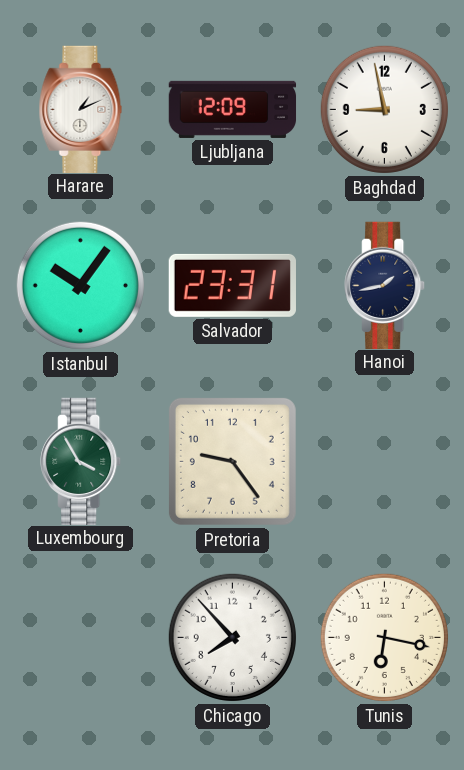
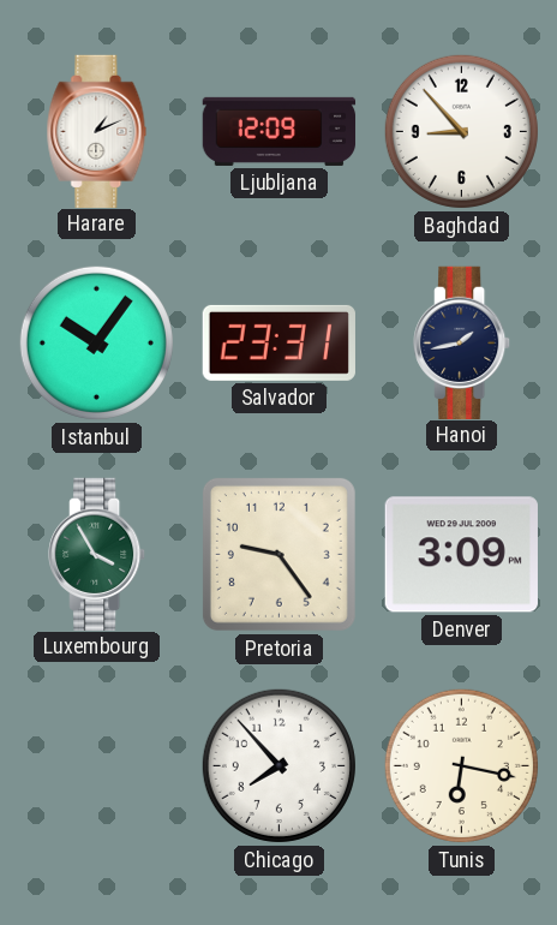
Baghdad: 8:58 -> 8:53
Denver: none -> 3:09
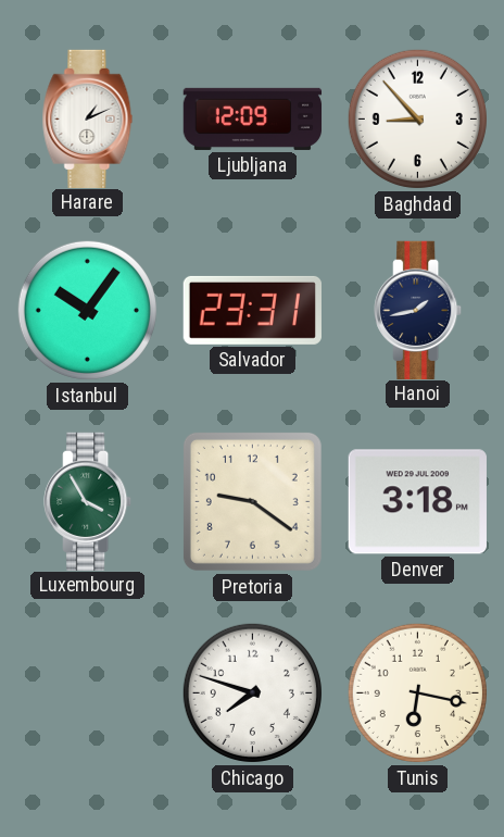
Pretoria: 9:24 -> 9:21
Denver: 3:09 -> 3:18
Chicago: 7:53 -> 7:48
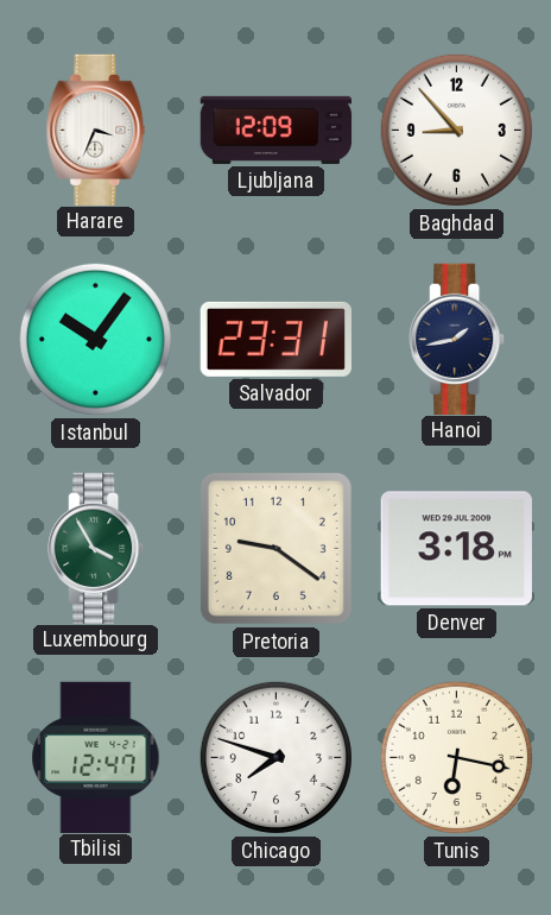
Harare: 1:11 -> 3:34
Tbilisi: none -> 12:47
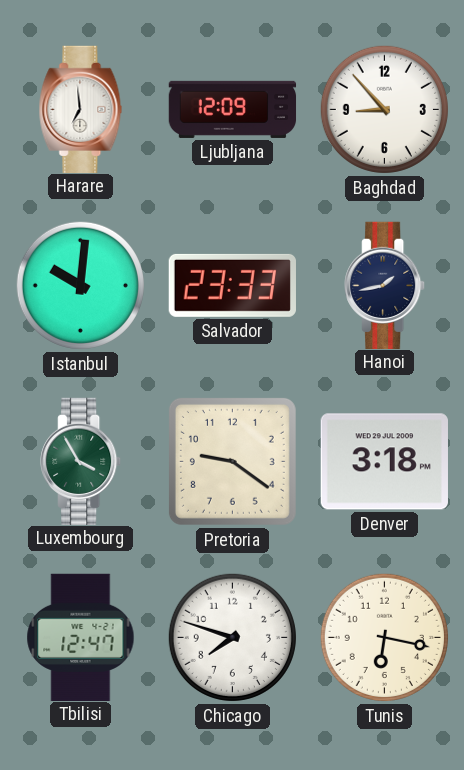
Harare: 3:34 -> 6:59
Istanbul: 10:06 -> 10:01
Salvador: 23:31 -> 23:33
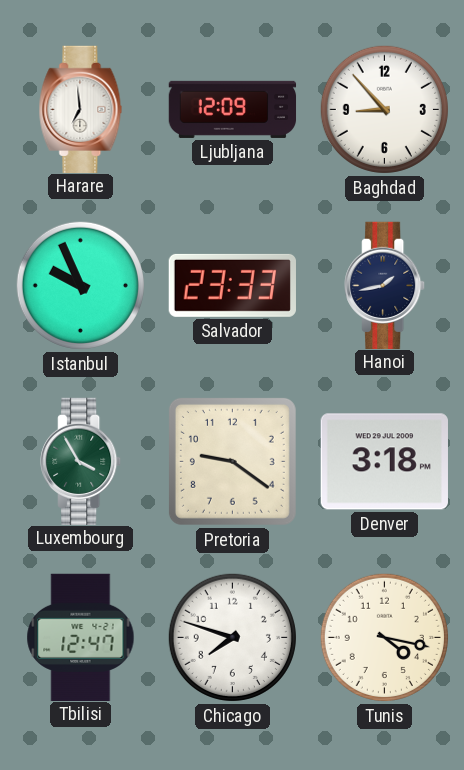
Istanbul: 10:01 -> 9:56
Tunis: 6:17 -> 4:17
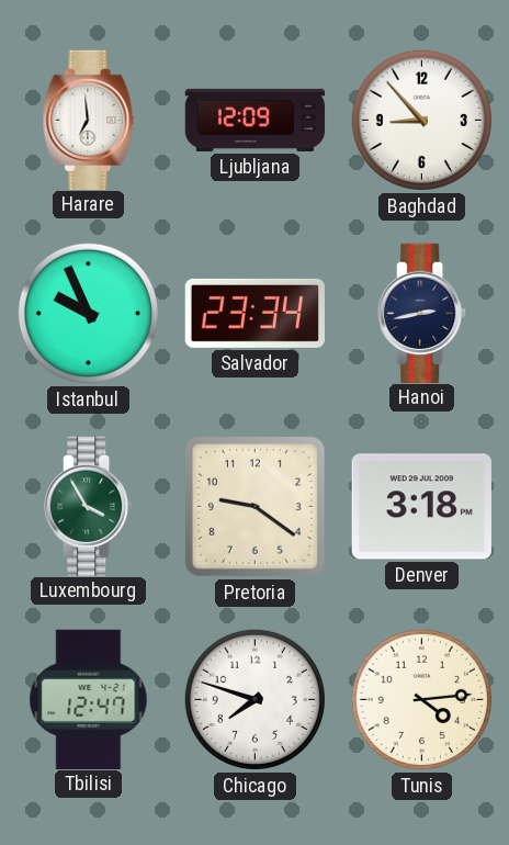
Salvador: 23:33 -> 23:34
Hanoi: 1:43 -> 2:43
Tunis: 4:17 -> 4:14
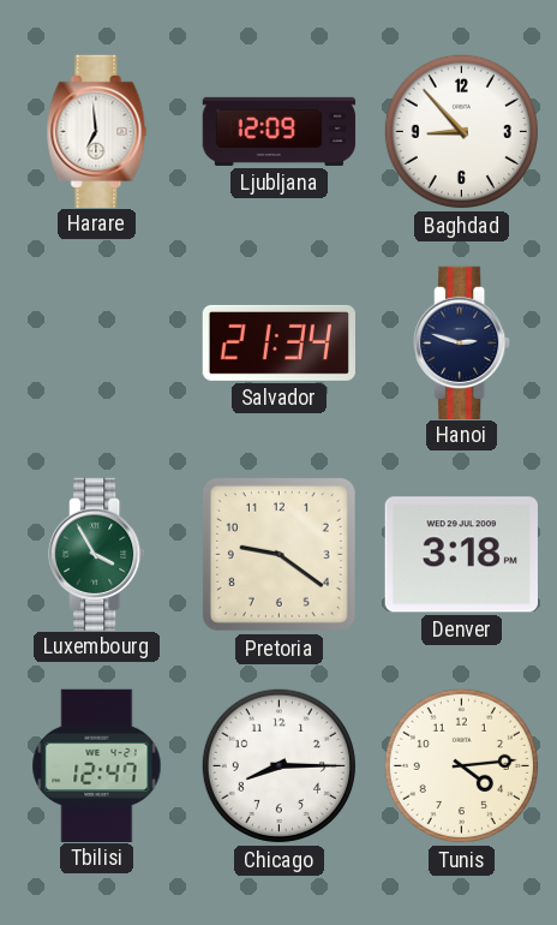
Istanbul: 9:56 -> none
Salvador: 23:34 -> 21:34
Hanoi: 2:43 -> 2:48
Chicago: 7:48 -> 8:15
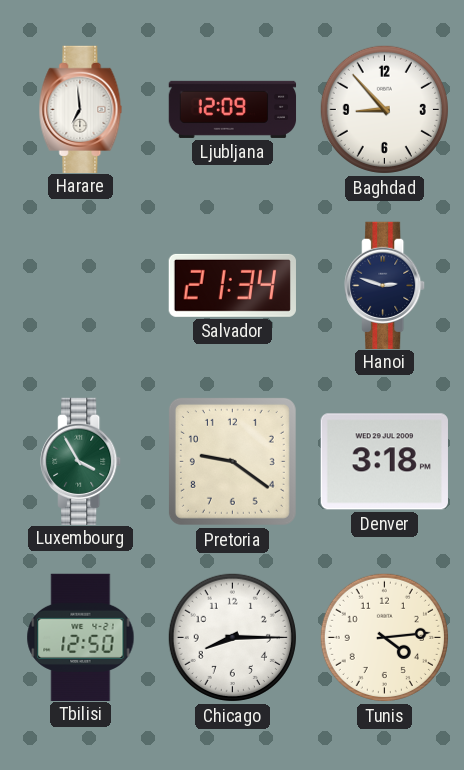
Tbilisi: 12:47 -> 12:50
